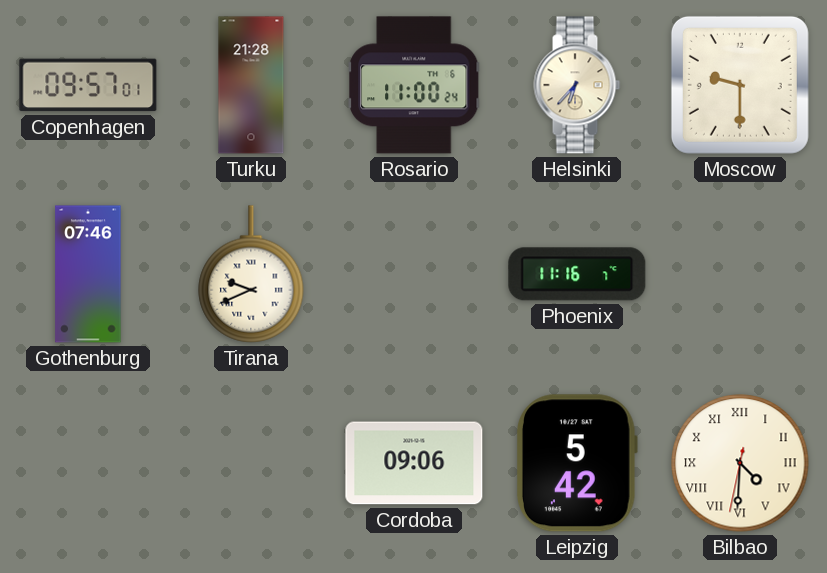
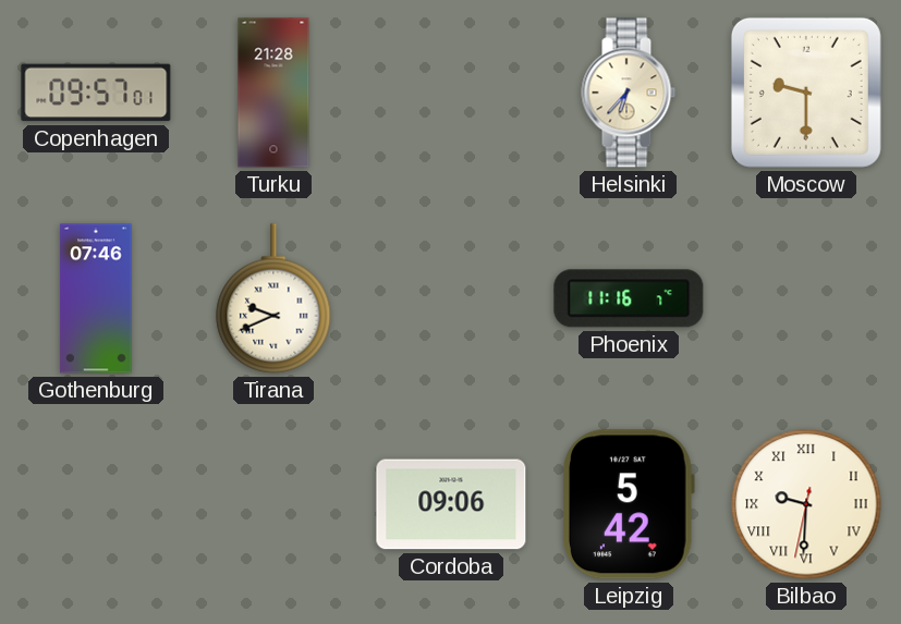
Rosario: 11:00 -> none
Bilbao: 4:30 -> 9:30
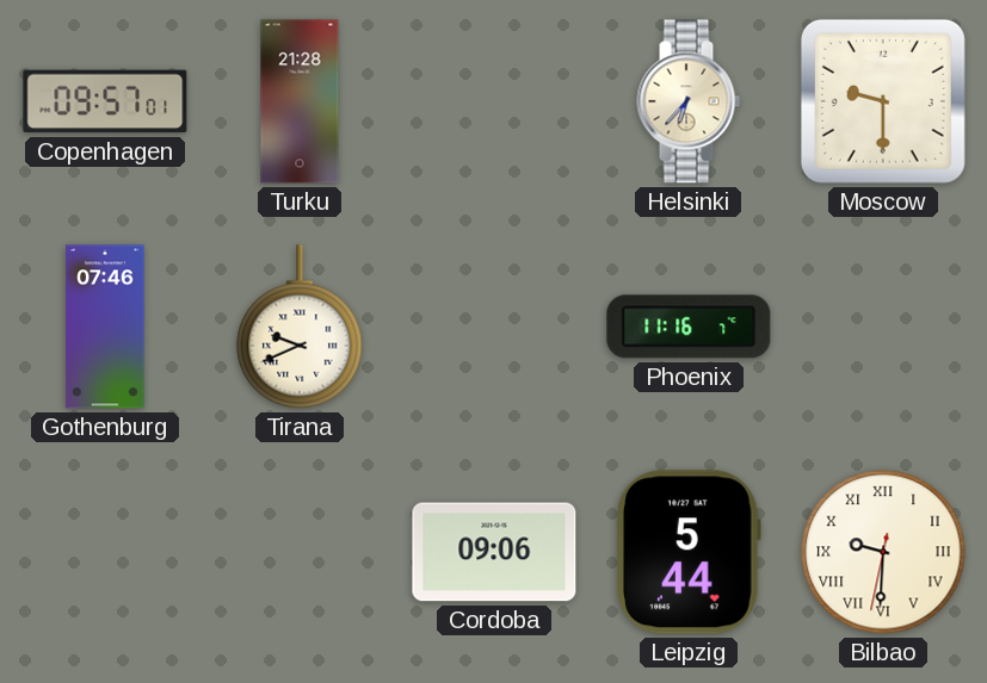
Leipzig: 5:42 -> 5:44
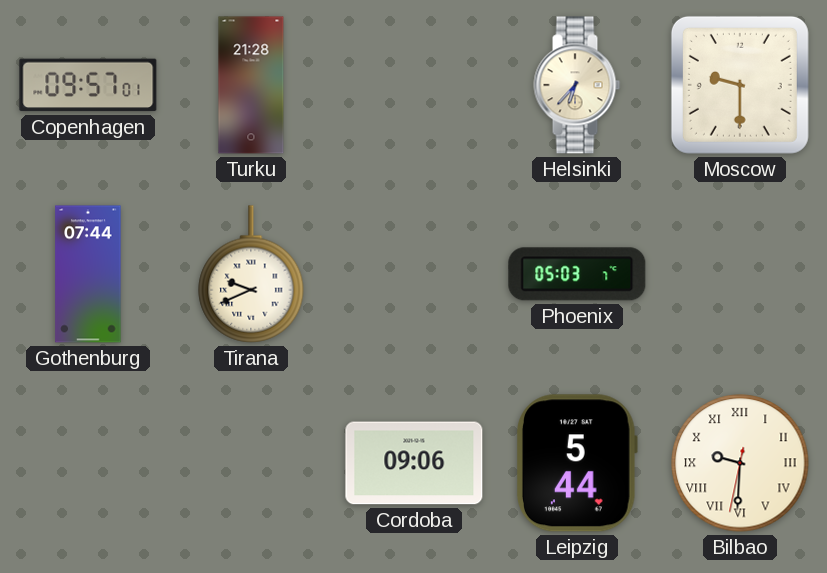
Gothenburg: 07:46 -> 07:44
Phoenix: 11:16 -> 05:03
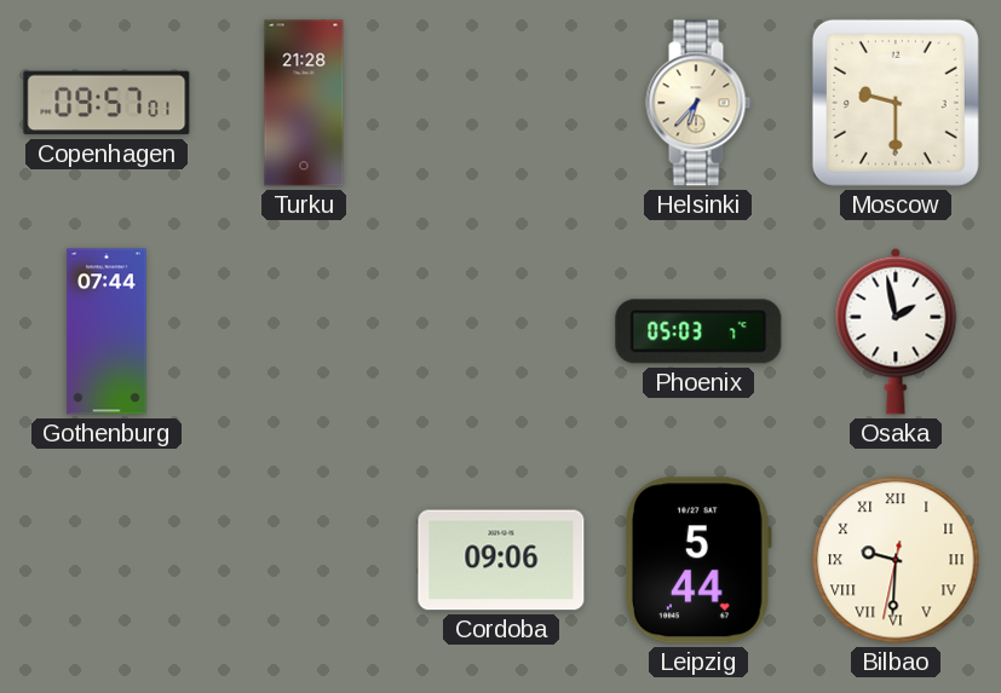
Tirana: 9:41 -> none
Osaka: none -> 1:58
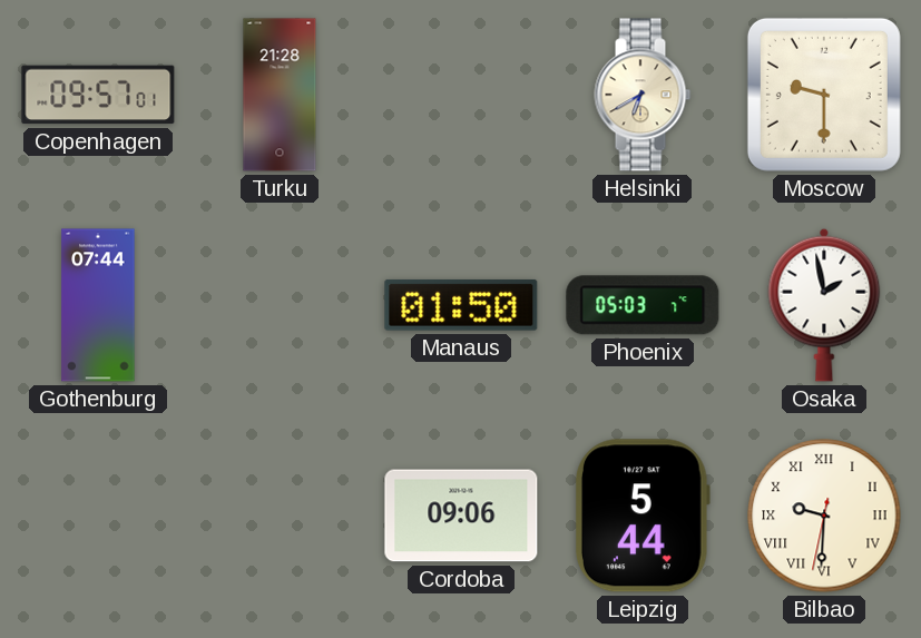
Helsinki: 6:37 -> 6:40
Manaus: none -> 01:50
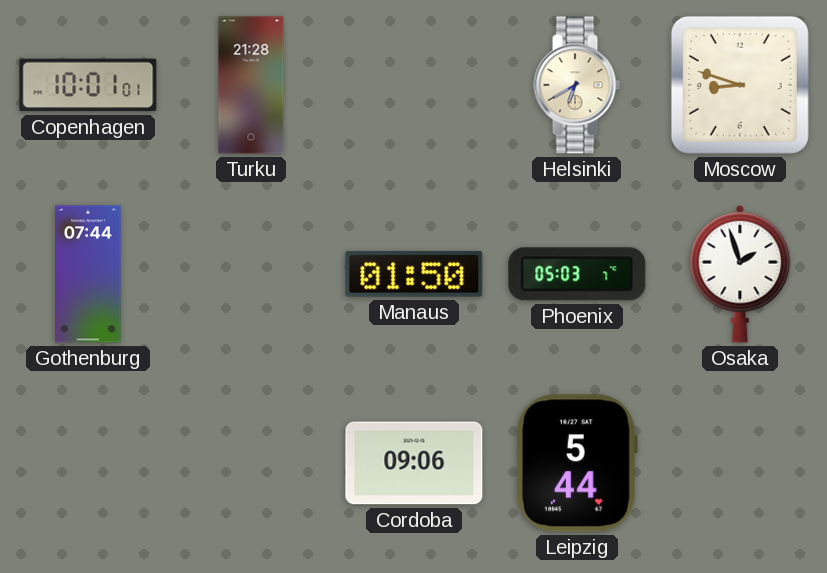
Copenhagen: 09:57 -> 10:01
Moscow: 9:30 -> 8:48
Osaka: 1:58 -> 1:57
Bilbao: 9:30 -> none
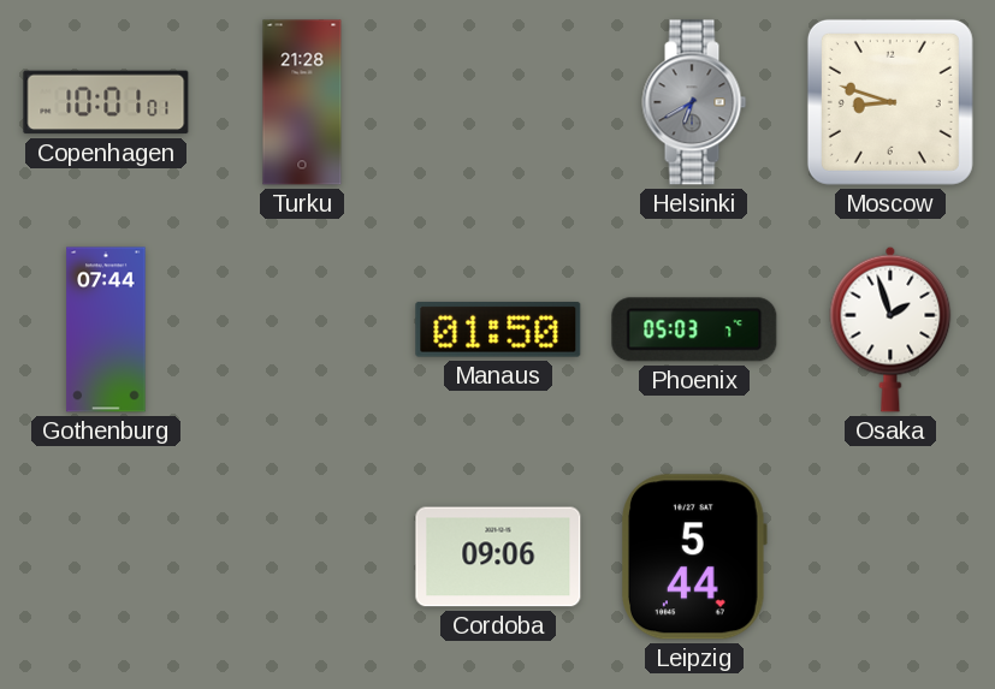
Helsinki dial: cream -> grey
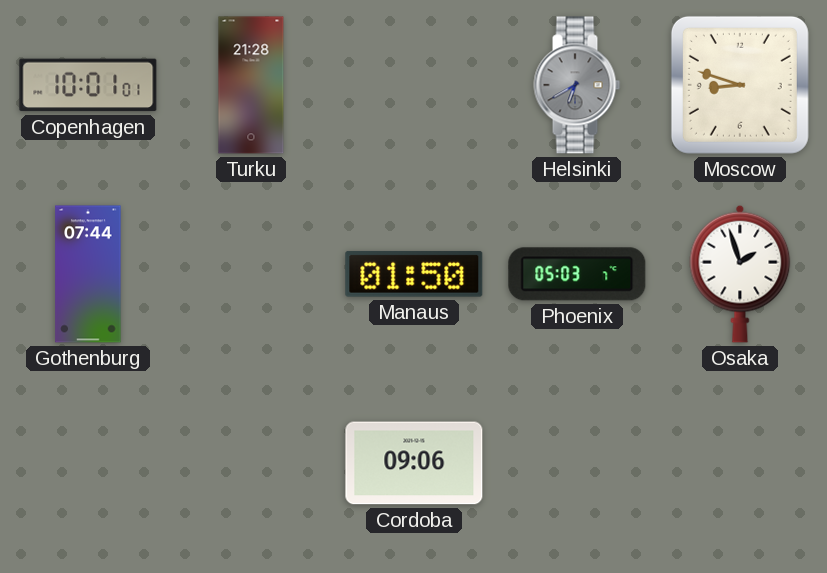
Leipzig: 5:44 -> none
